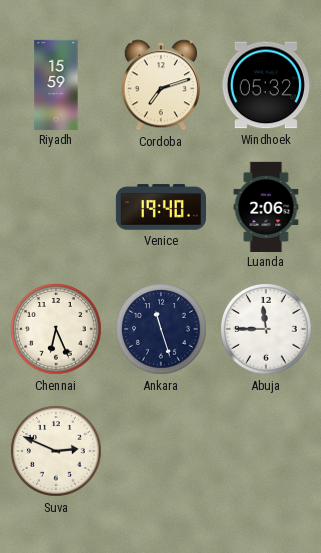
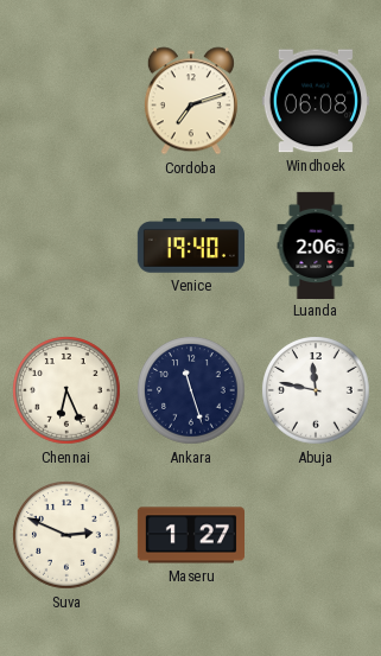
Riyadh: 15:59 -> none
Windhoek: 05:32 -> 06:08
Abuja: 11:45 -> 11:47
Maseru: none -> 1:27
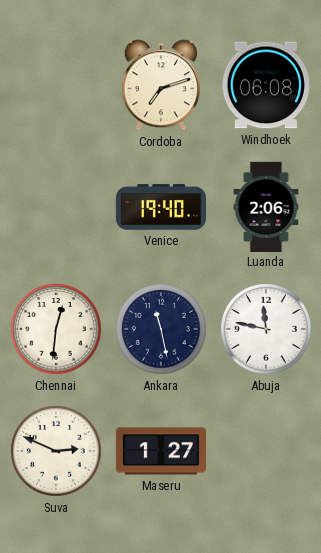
Chennai: 6:26 -> 12:31
Ankara: 11:27 -> 11:28
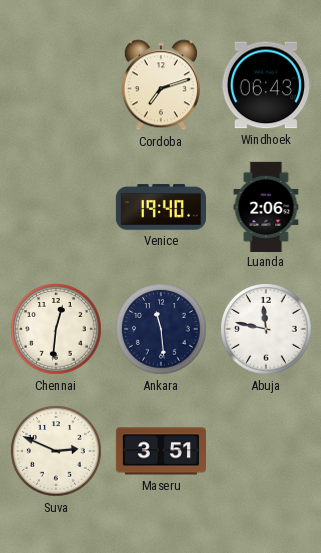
Windhoek: 06:08 -> 06:43
Ankara: 11:28 -> 11:29
Maseru: 1:27 -> 3:51
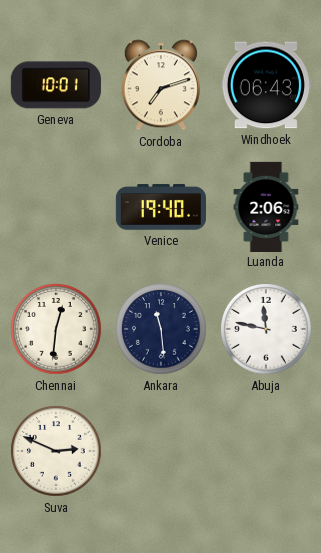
Geneva: none -> 10:01
Maseru: 3:51 -> none
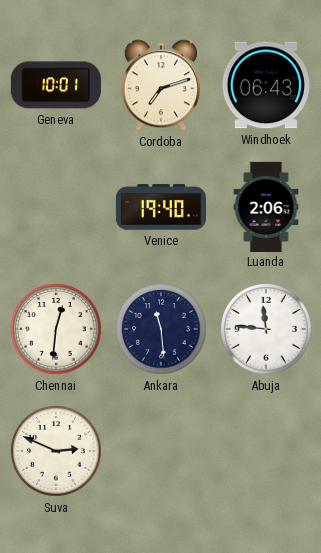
Abuja: 11:47 -> 11:46
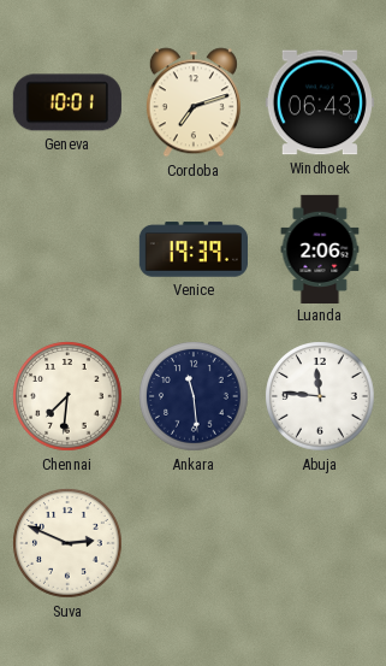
Venice: 19:40 -> 19:39
Chennai: 12:31 -> 7:31
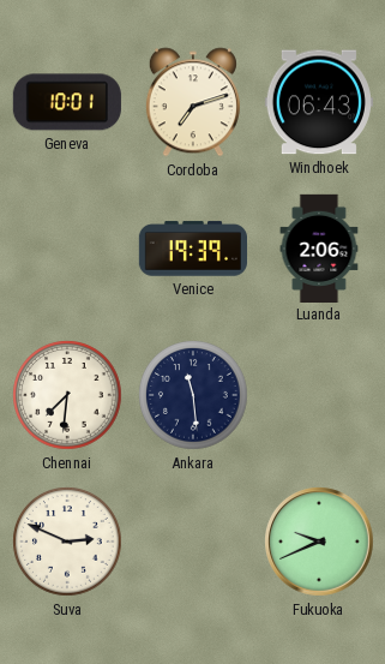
Abuja: 11:46 -> none
Fukuoka: none -> 9:41
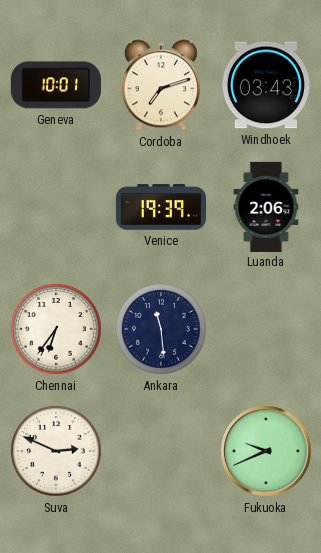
Windhoek: 06:43 -> 03:43
Chennai: 7:31 -> 6:36
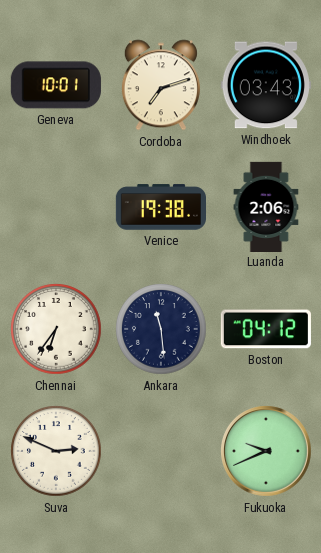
Venice: 19:39 -> 19:38
Boston: none -> 04:12
